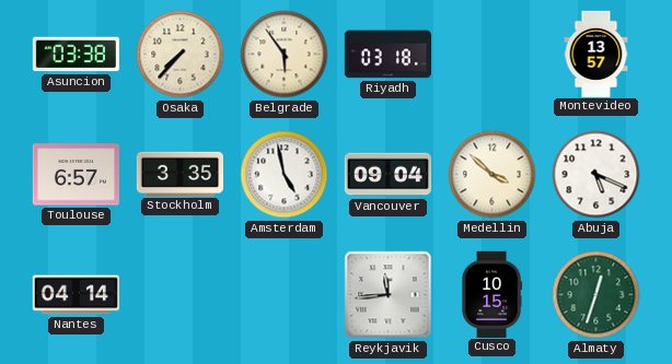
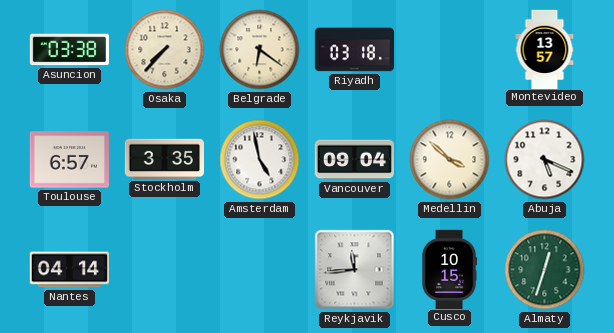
Belgrade: 5:54 -> 6:21
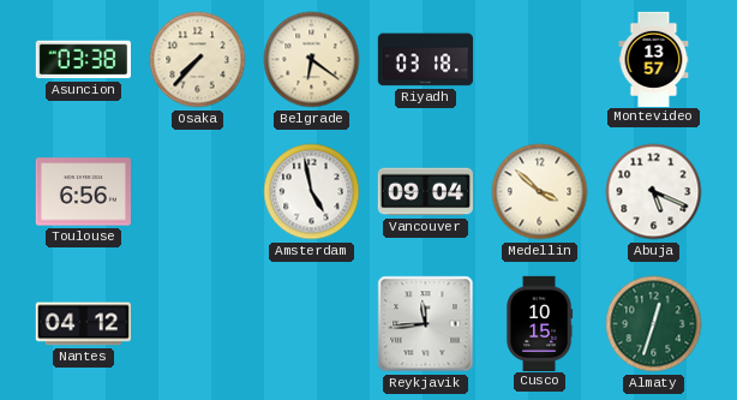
Toulouse: 6:57 -> 6:56
Stockholm: 3:35 -> none
Nantes: 04:14 -> 04:12
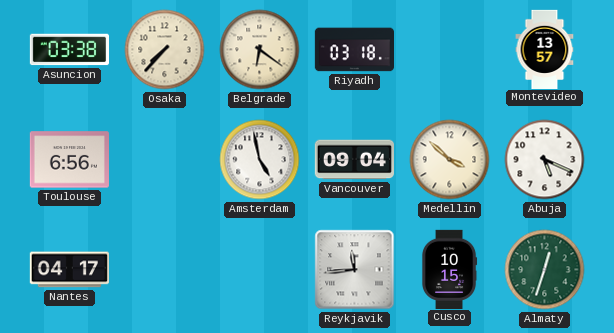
Nantes: 04:12 -> 04:17
